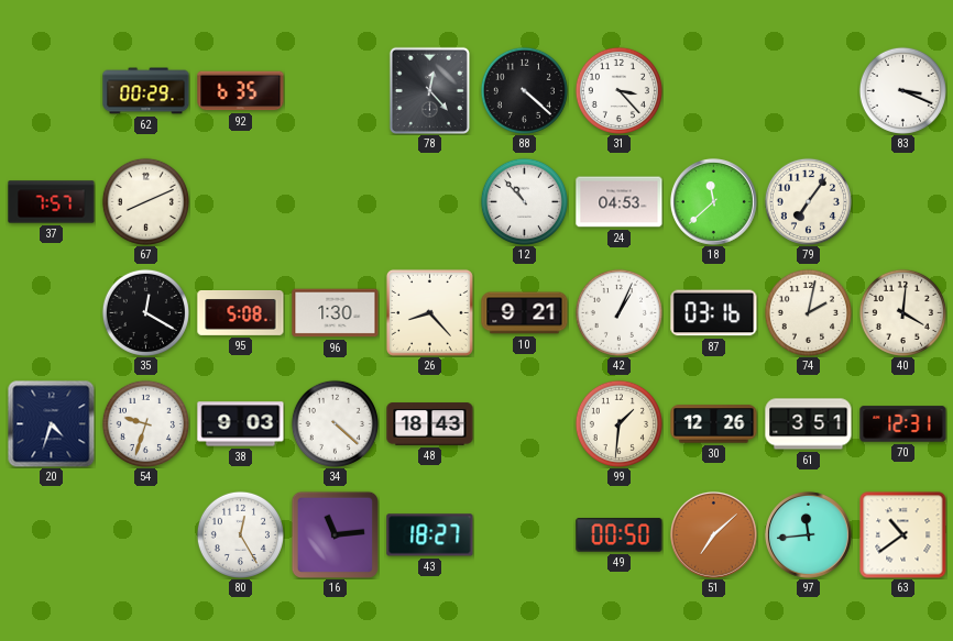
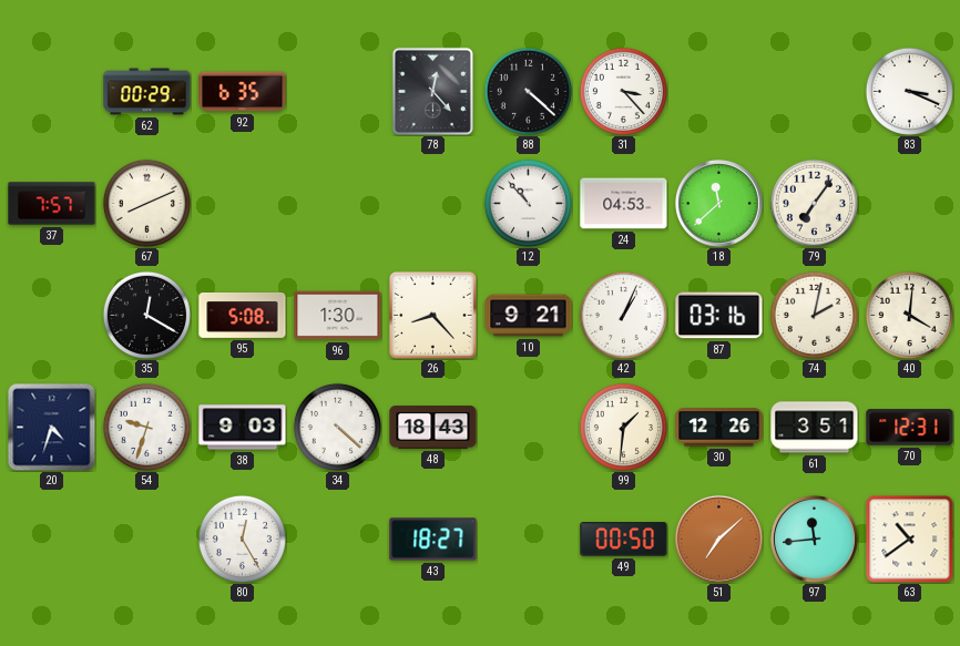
16: 11:14 -> none
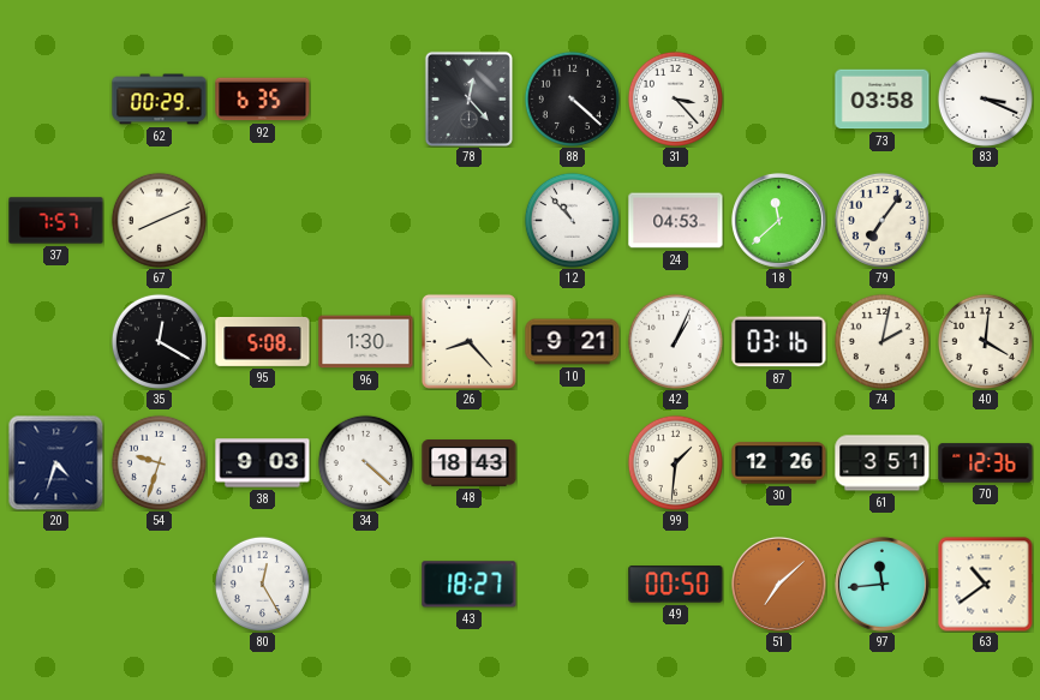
73: none -> 03:58
70: 12:31 -> 12:36
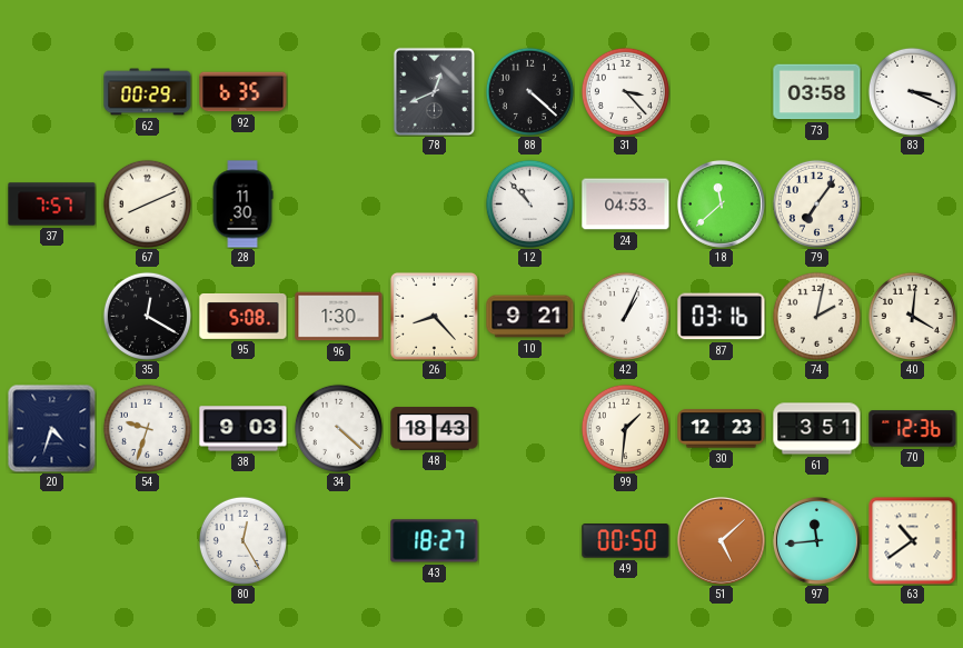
78: 12:23 -> 12:41
28: none -> 11:30
30: 12:26 -> 12:23
51: 7:08 -> 5:08
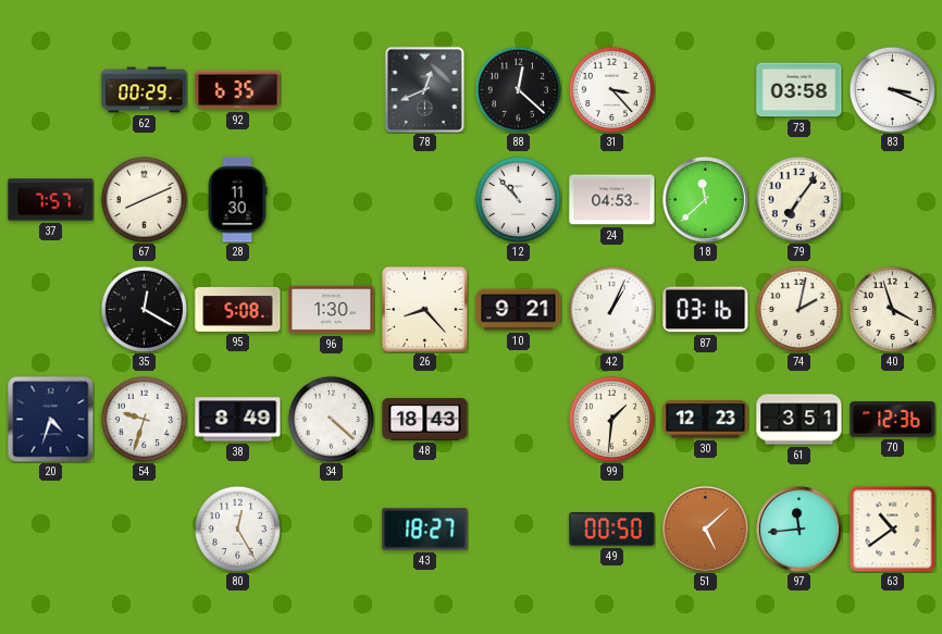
88: 4:22 -> 12:22
40: 4:01 -> 3:57
38: 9:03 -> 8:49
